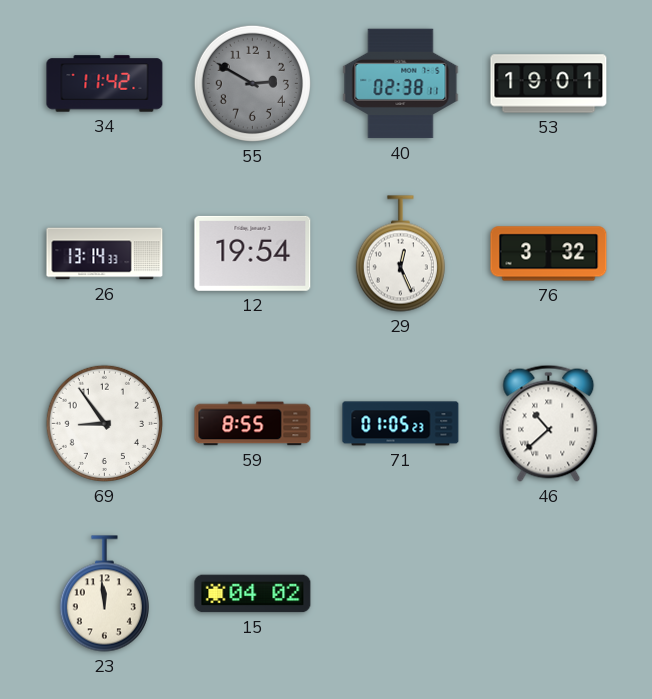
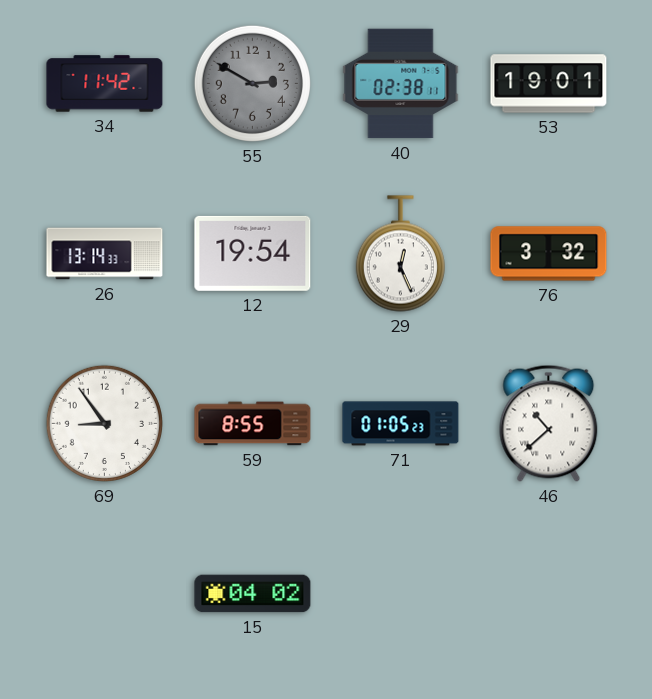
23: 11:59 -> none
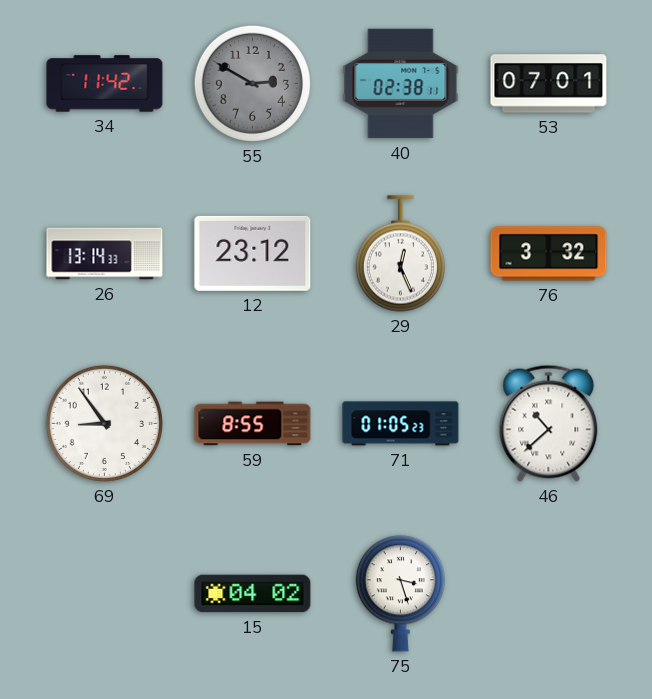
53: 19:01 -> 07:01
12: 19:54 -> 23:12
75: none -> 3:27
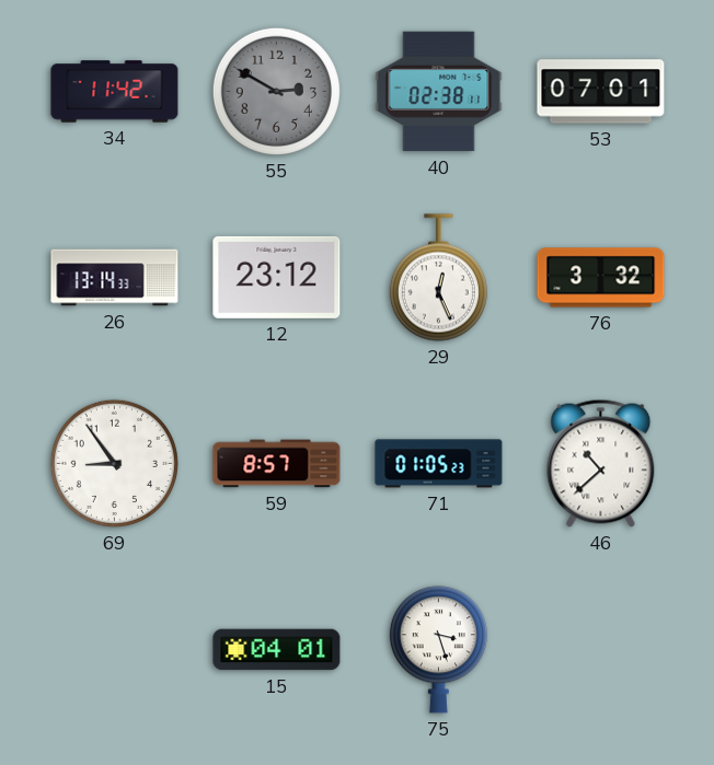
59: 8:55 -> 8:57
15: 04:02 -> 04:01
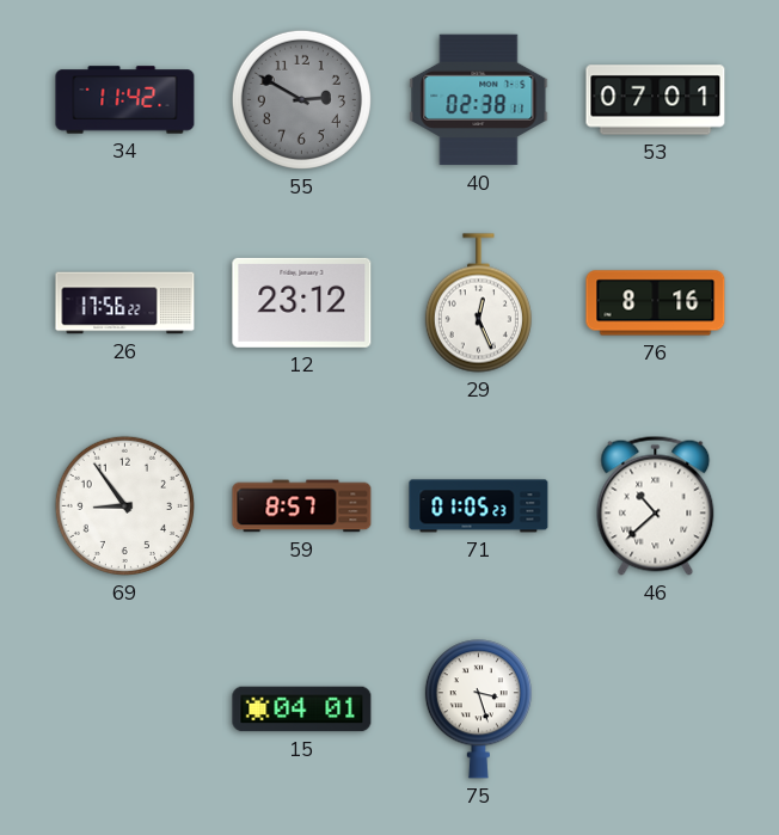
26: 13:14 -> 17:56
76: 3:32 -> 8:16
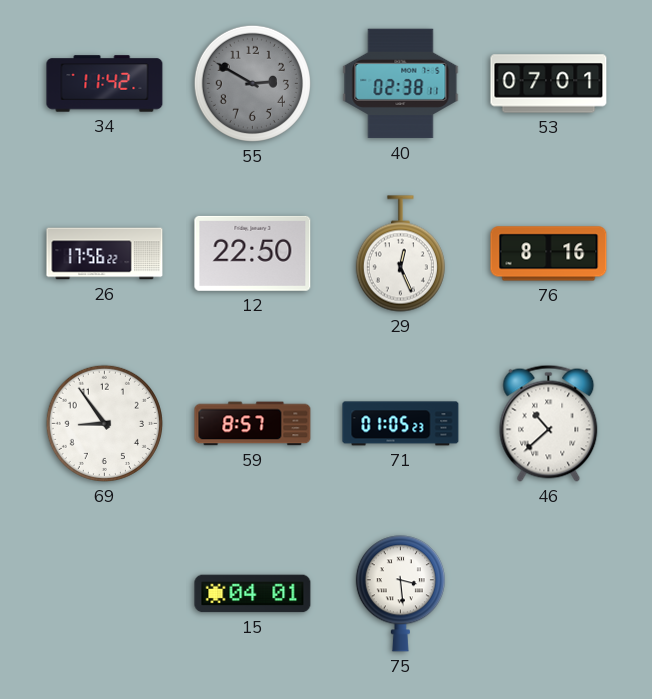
12: 23:12 -> 22:50
75: 3:27 -> 3:29
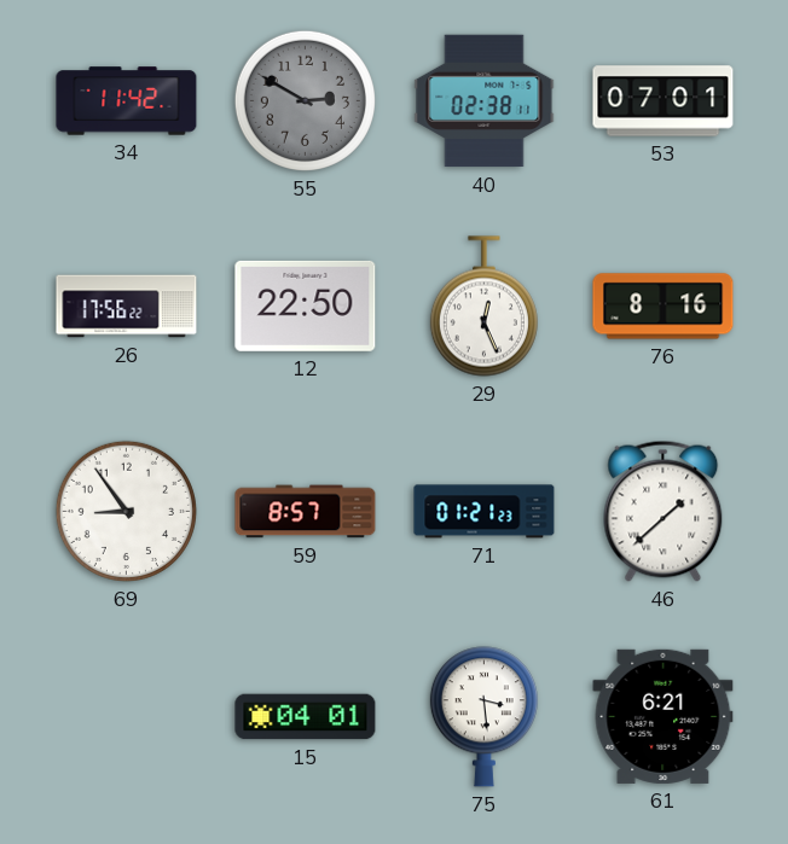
71: 01:05 -> 01:21
46: 10:38 -> 1:38
61: none -> 6:21
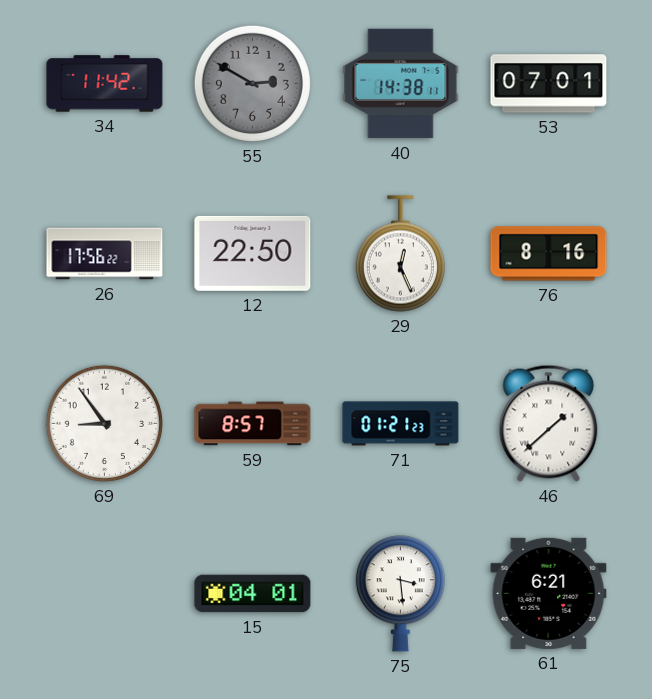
40: 02:38 -> 14:38
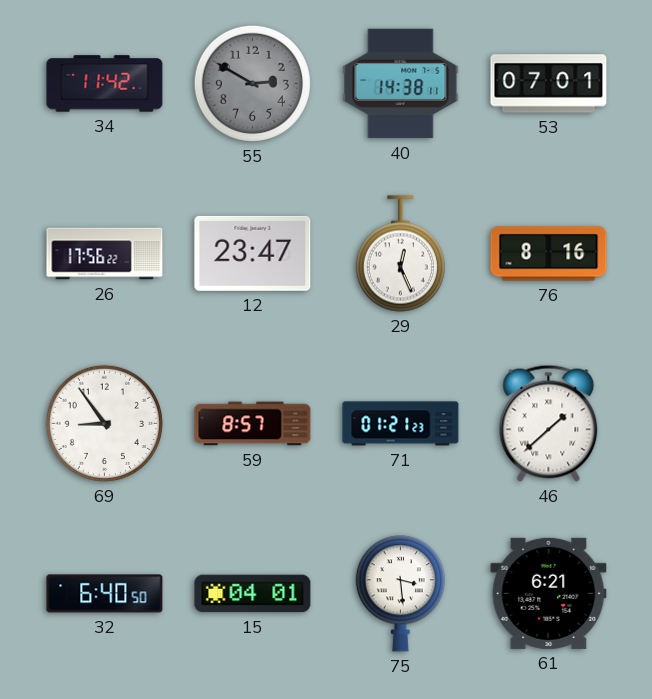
12: 22:50 -> 23:47
32: none -> 6:40
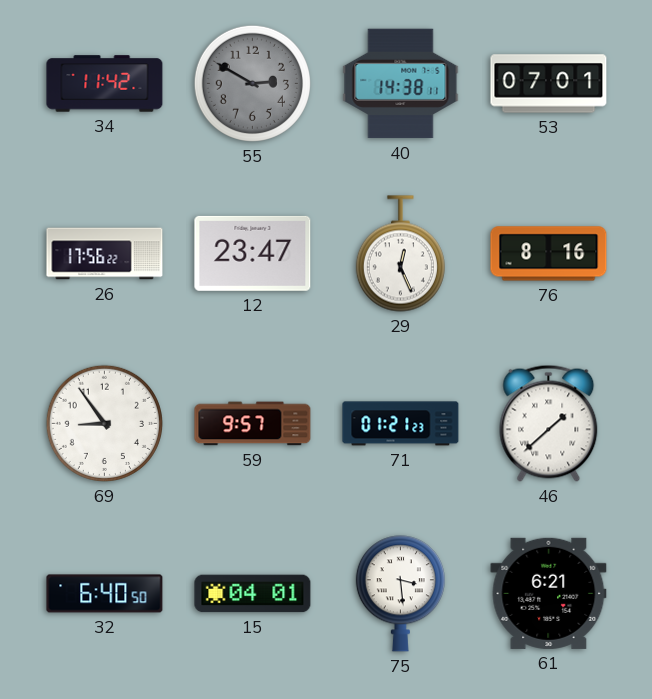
59: 8:57 -> 9:57
